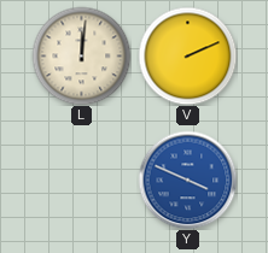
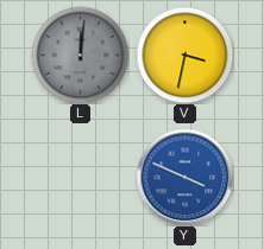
L dial: cream -> grey
V: 2:11 -> 3:32
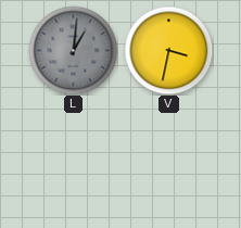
L: 12:01 -> 1:01
Y: 3:49 -> none
